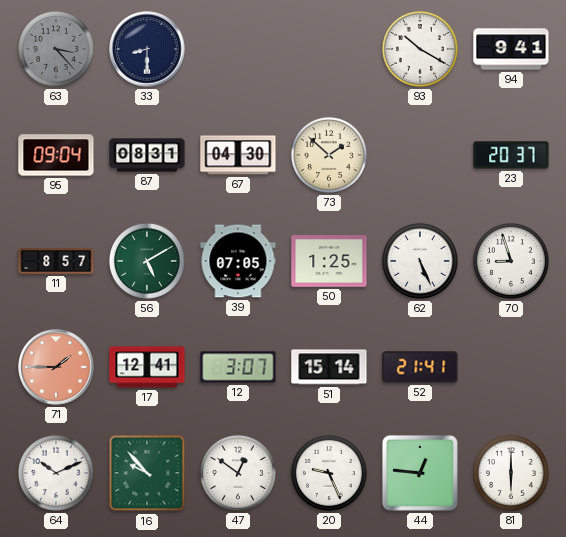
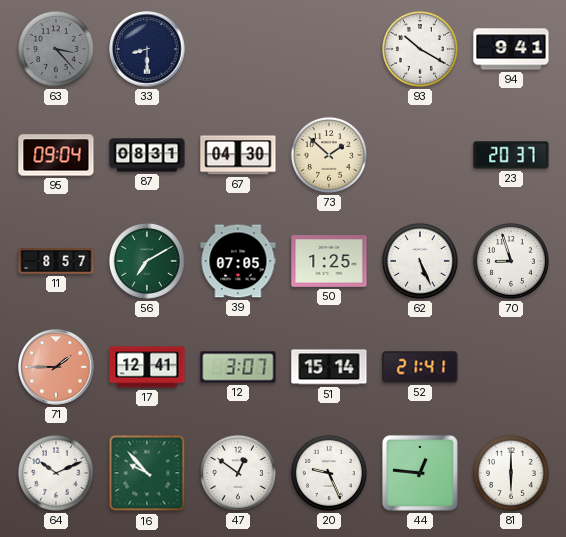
56: 5:10 -> 7:10
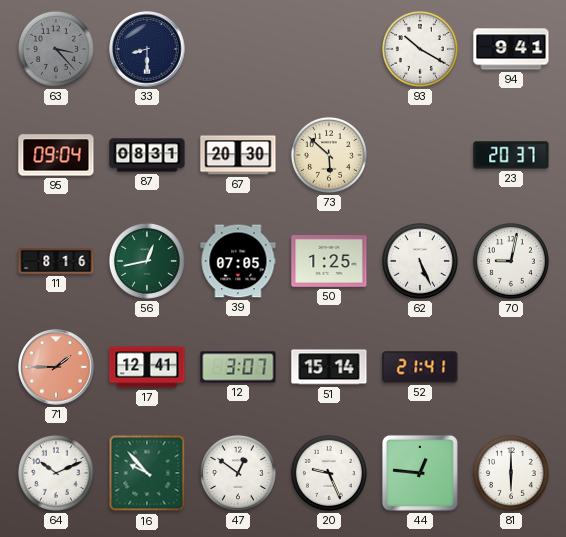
67: 04:30 -> 20:30
73: 1:52 -> 5:52
11: 8:57 -> 8:16
56: 7:10 -> 12:43
70: 8:57 -> 9:02
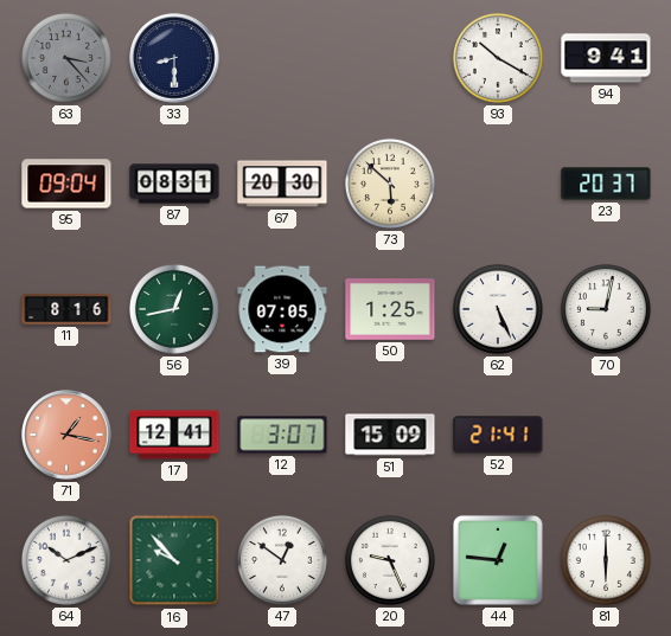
71: 1:45 -> 1:17
51: 15:14 -> 15:09
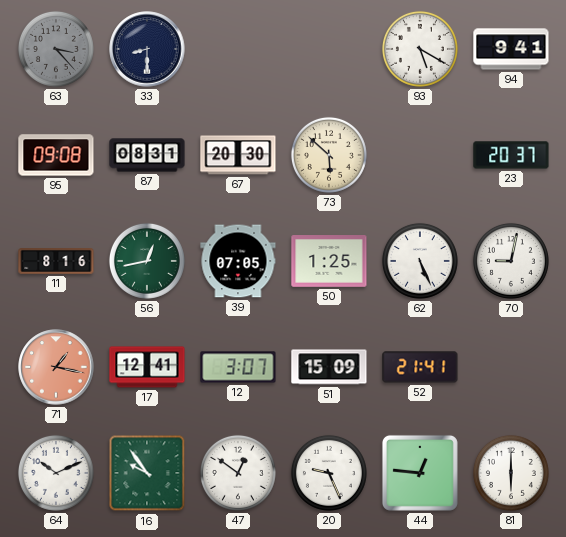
93: 10:20 -> 5:20
95: 09:04 -> 09:08
16: 9:53 -> 9:54
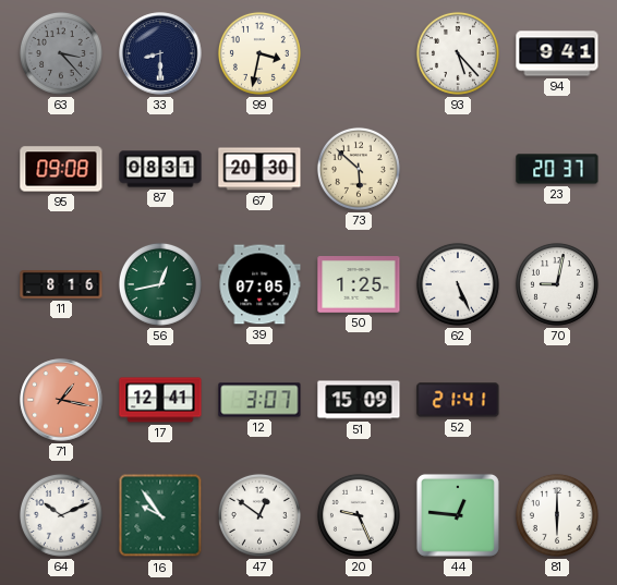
99: none -> 3:32
93: 5:20 -> 5:23
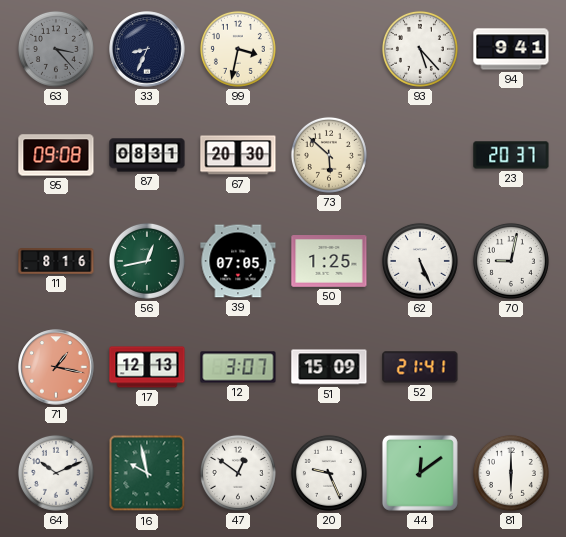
33: 8:30 -> 8:34
17: 12:41 -> 12:13
16: 9:54 -> 9:58
44: 12:46 -> 12:09
